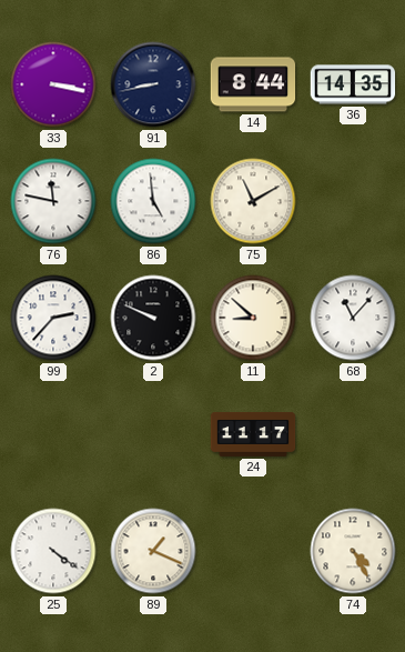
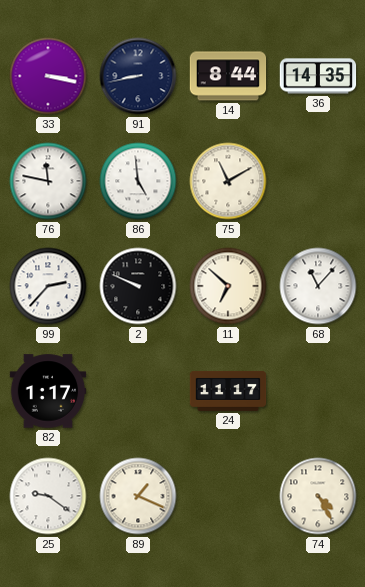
11: 8:52 -> 6:52
82: none -> 1:17
25: 4:21 -> 9:21
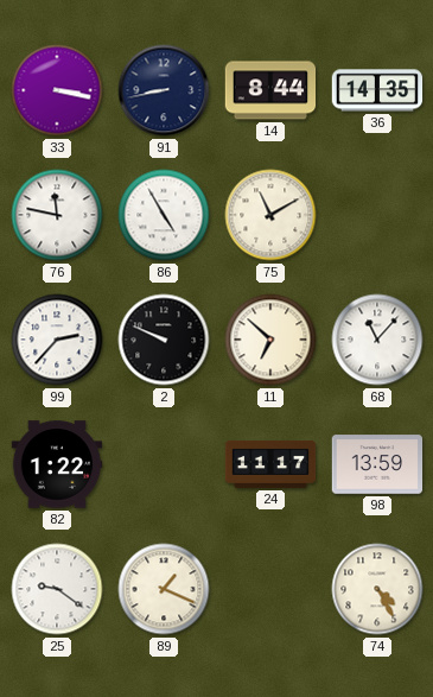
86: 4:59 -> 4:55
82: 1:17 -> 1:22
98: none -> 13:59
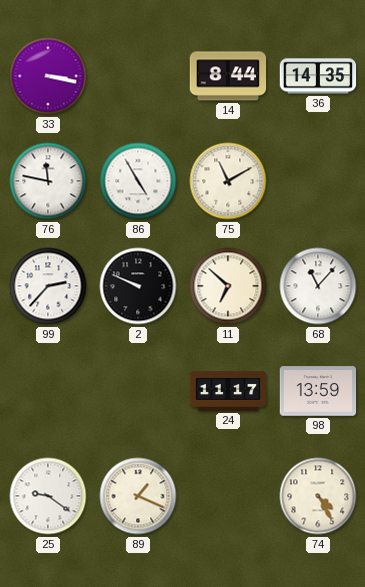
91: 8:43 -> none
82: 1:22 -> none
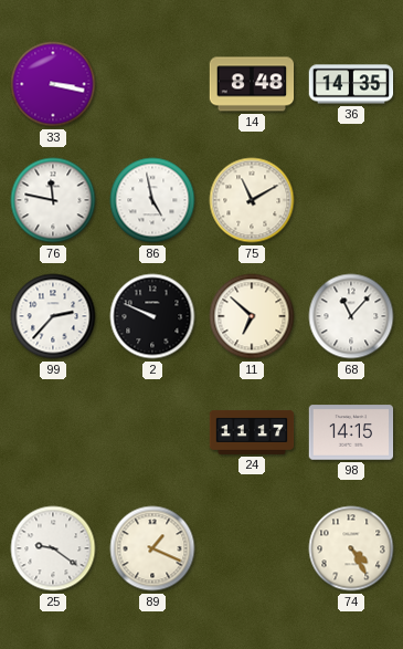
14: 8:44 -> 8:48
86: 4:55 -> 4:58
98: 13:59 -> 14:15
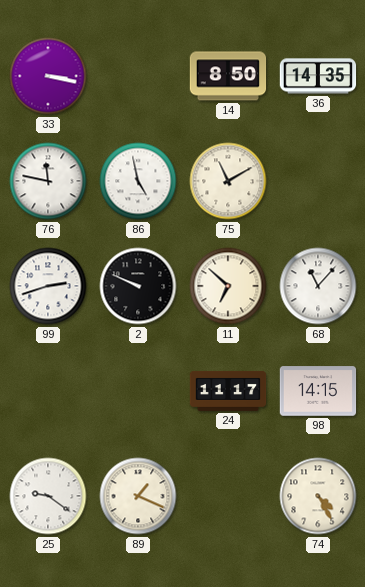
14: 8:48 -> 8:50
99: 2:37 -> 2:42
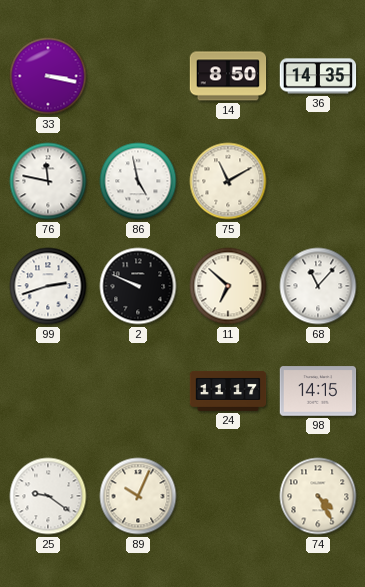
89: 1:19 -> 10:04
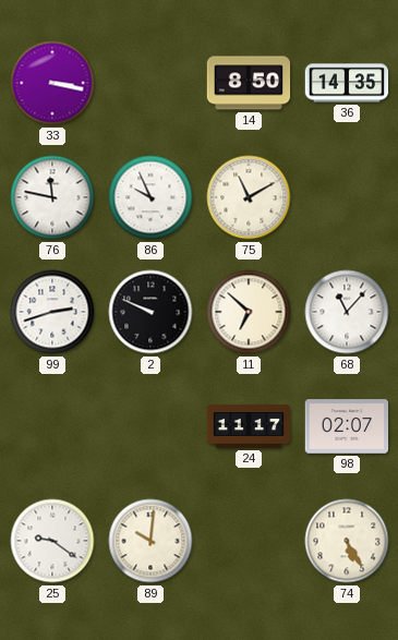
86: 4:58 -> 9:56
98: 14:15 -> 02:07
89: 10:04 -> 10:01
74: 4:25 -> 5:25
